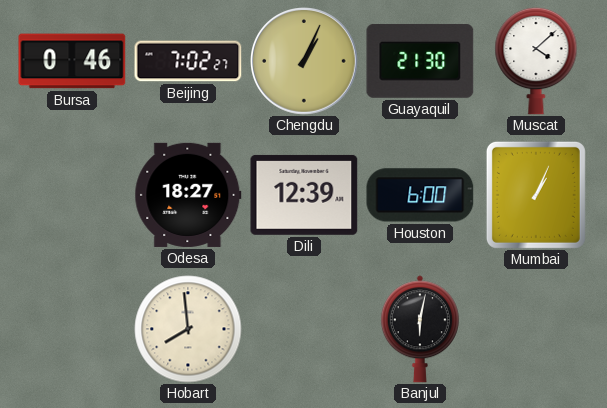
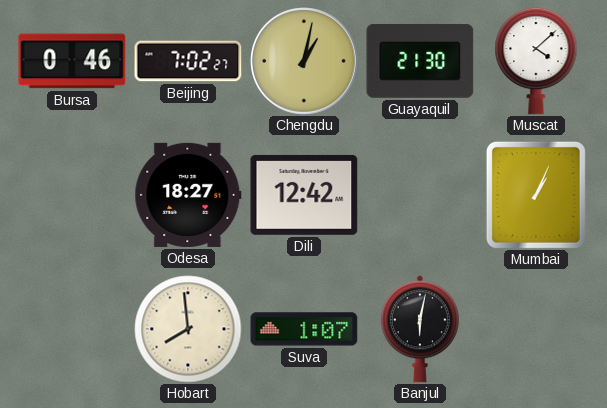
Chengdu: 1:04 -> 1:02
Dili: 12:39 -> 12:42
Houston: 6:00 -> none
Suva: none -> 1:07
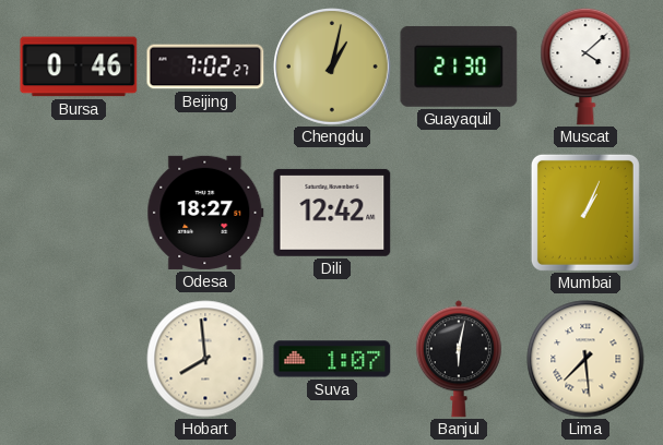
Lima: none -> 7:29
